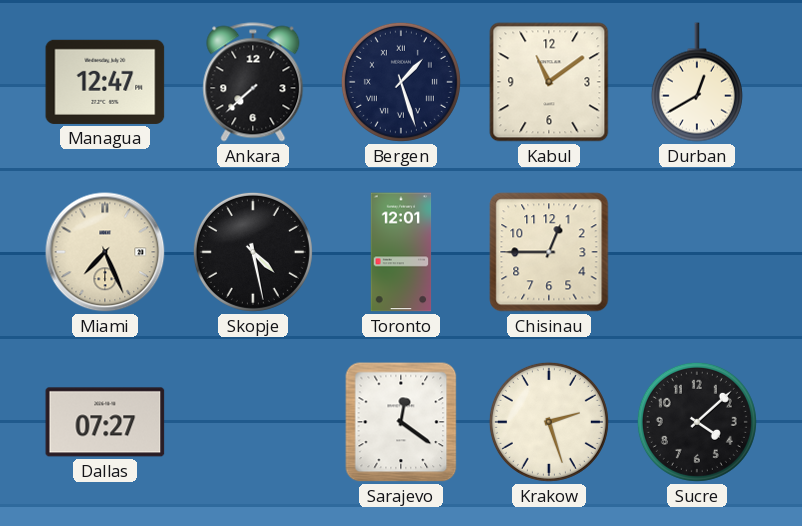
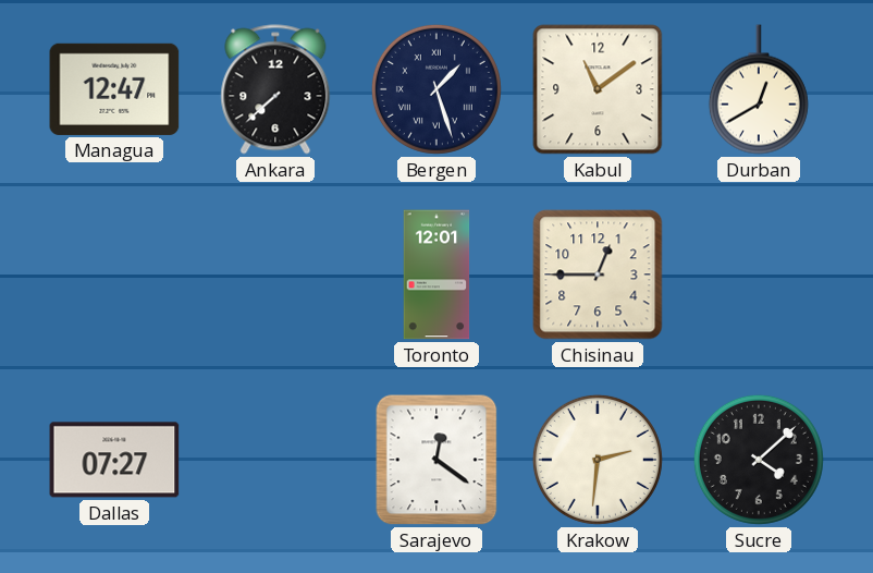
Miami: 7:26 -> none
Skopje: 4:28 -> none
Krakow: 2:27 -> 2:31
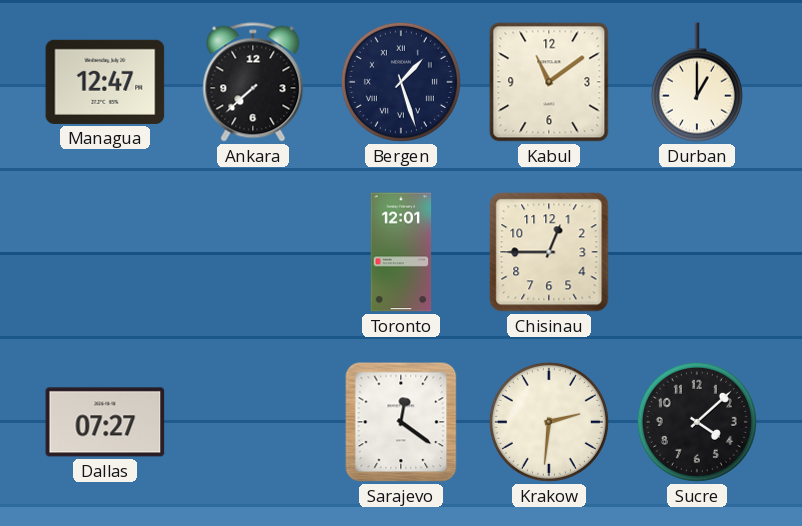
Durban: 12:40 -> 1:00
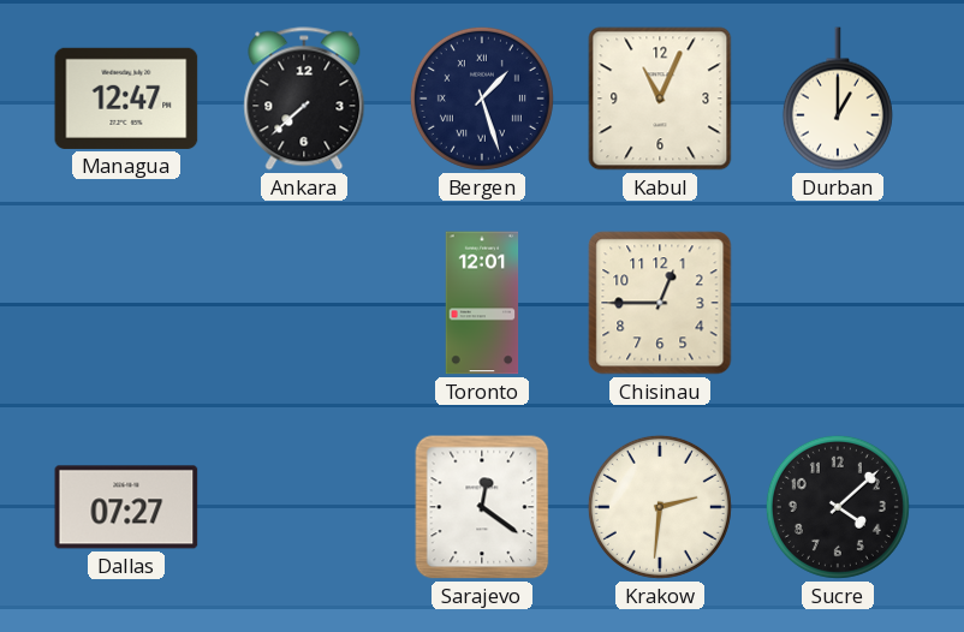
Kabul: 11:09 -> 11:04
